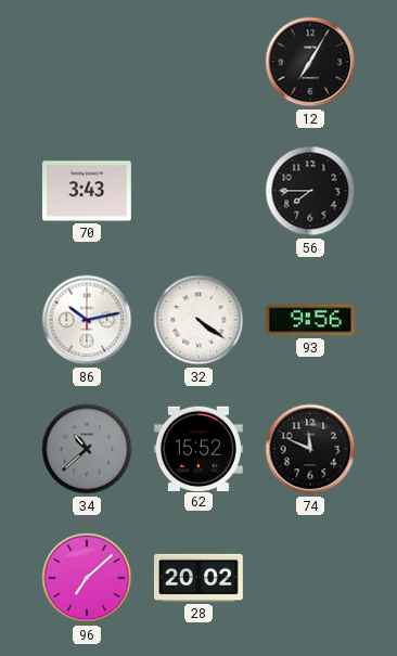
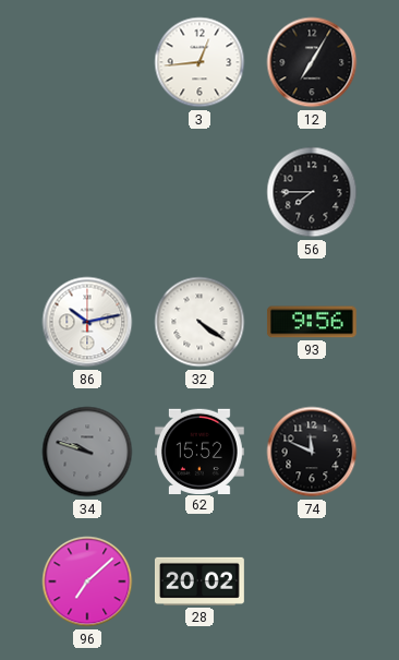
3: none -> 12:44
70: 3:43 -> none
34: 10:38 -> 9:48
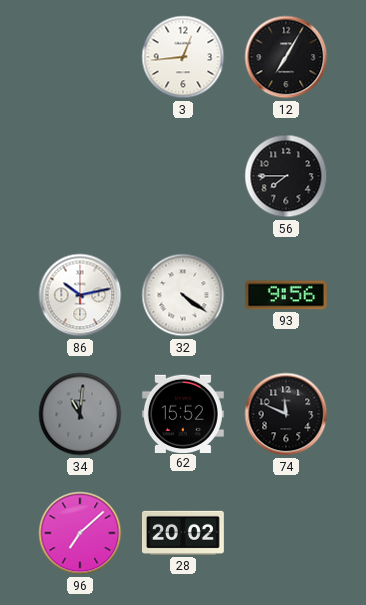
34: 9:48 -> 11:01
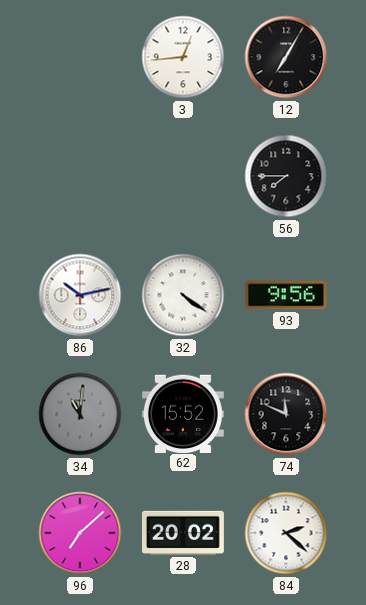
84: none -> 2:22
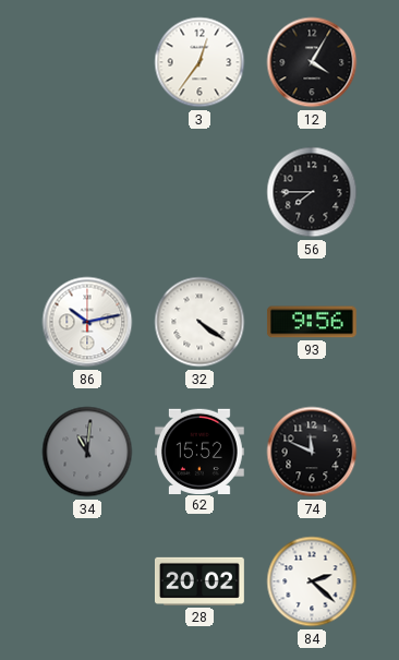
3: 12:44 -> 12:36
12: 7:05 -> 4:05
96: 7:08 -> none
